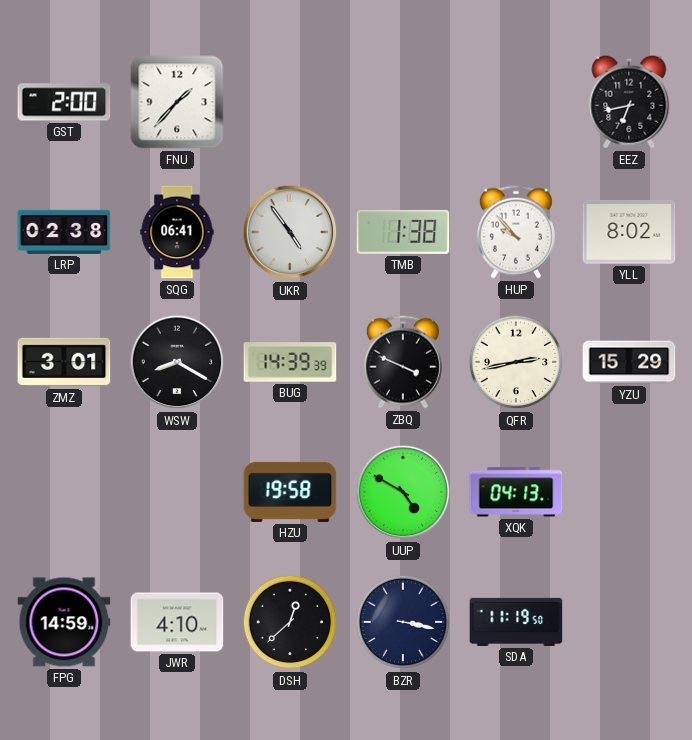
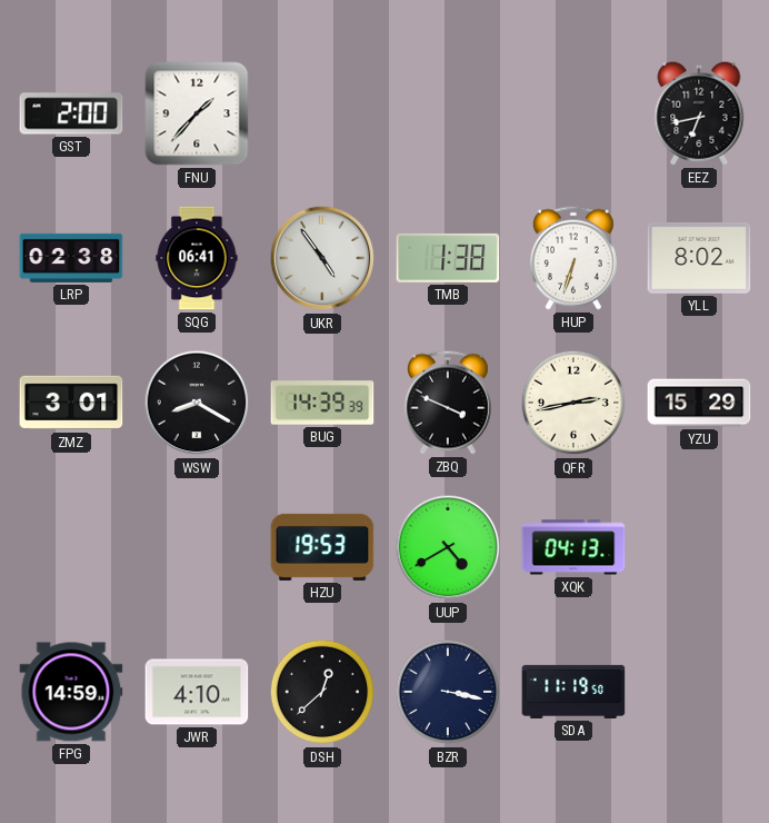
HUP: 9:53 -> 6:33
HZU: 19:58 -> 19:53
UUP: 4:50 -> 4:40
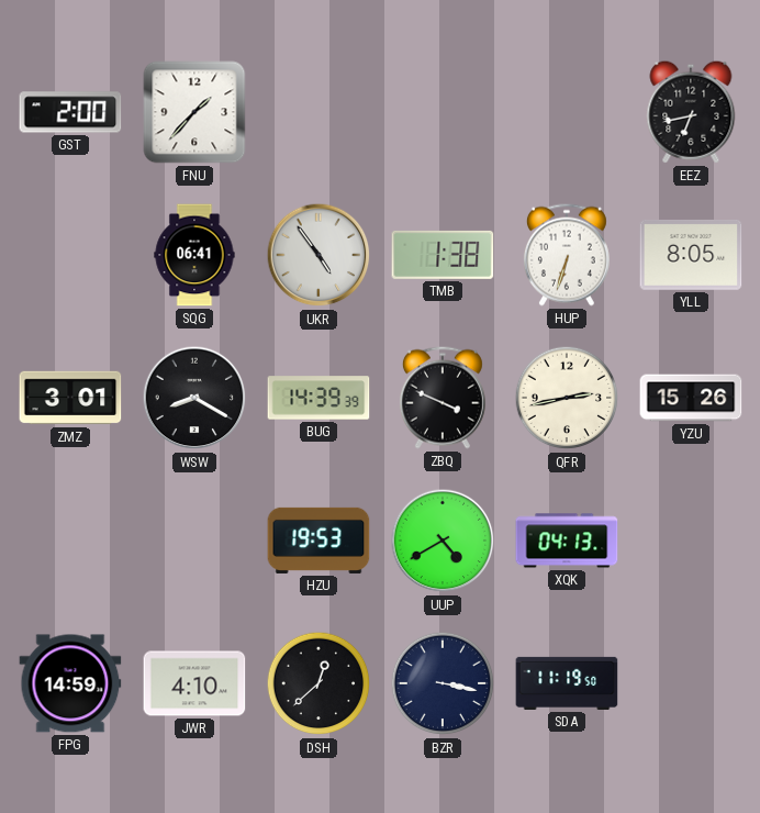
LRP: 02:38 -> none
YLL: 8:02 -> 8:05
YZU: 15:29 -> 15:26
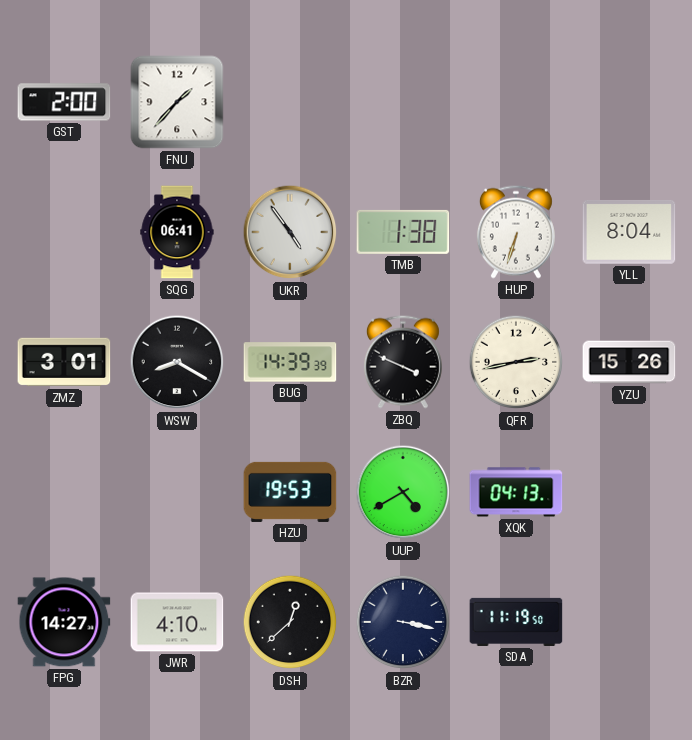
EEZ: 6:43 -> none
YLL: 8:05 -> 8:04
FPG: 14:59 -> 14:27
